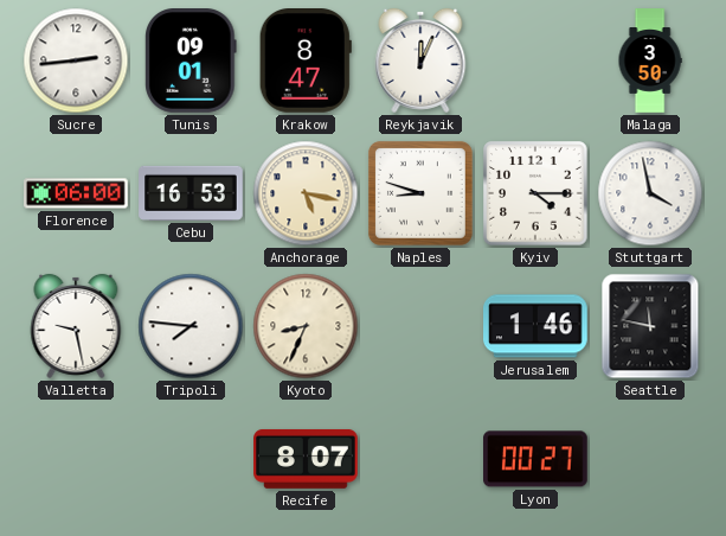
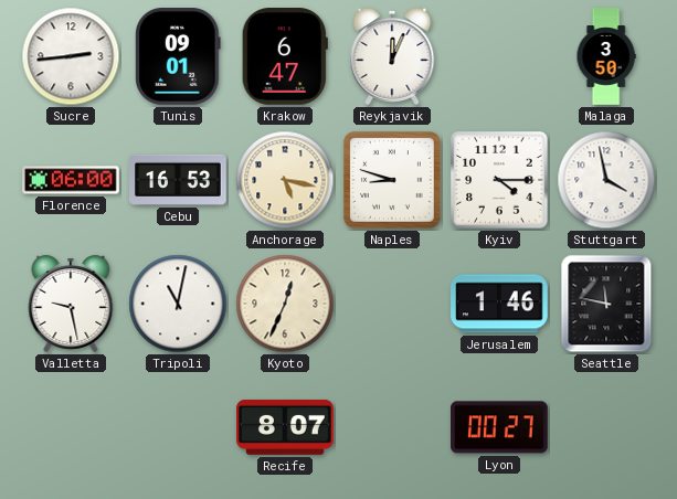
Krakow: 8:47 -> 6:47
Tripoli: 7:46 -> 11:02
Kyoto: 8:34 -> 12:34
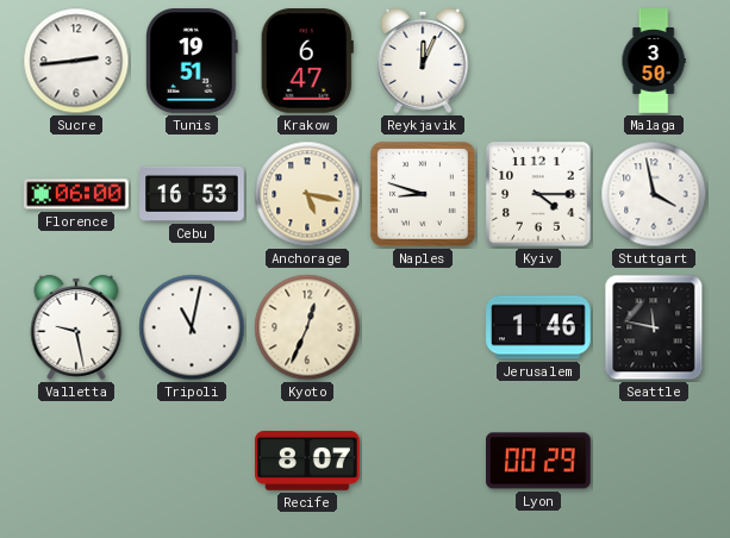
Tunis: 09:01 -> 19:51
Lyon: 00:27 -> 00:29
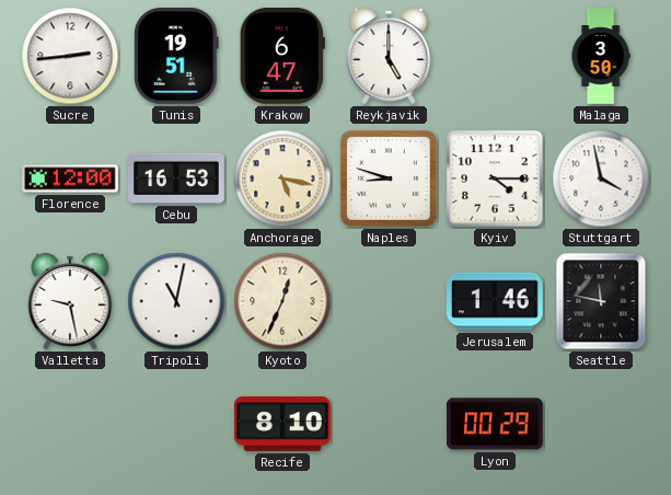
Reykjavik: 12:04 -> 5:00
Florence: 06:00 -> 12:00
Recife: 8:07 -> 8:10
